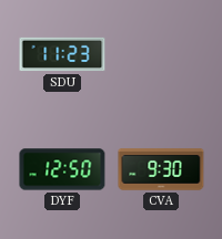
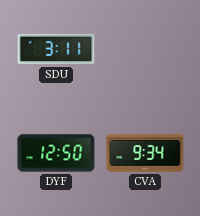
SDU: 11:23 -> 3:11
CVA: 9:30 -> 9:34
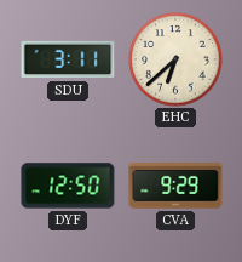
EHC: none -> 6:38
CVA: 9:34 -> 9:29
